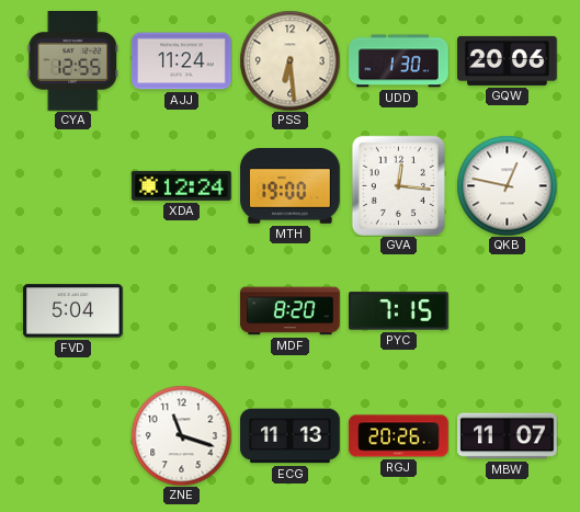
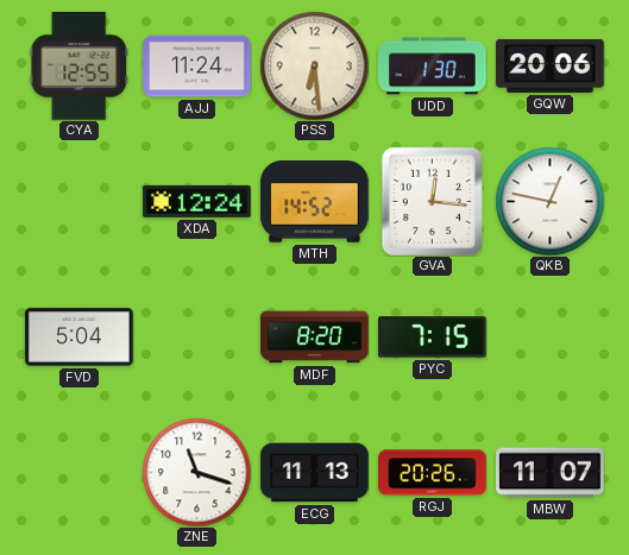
MTH: 19:00 -> 14:52
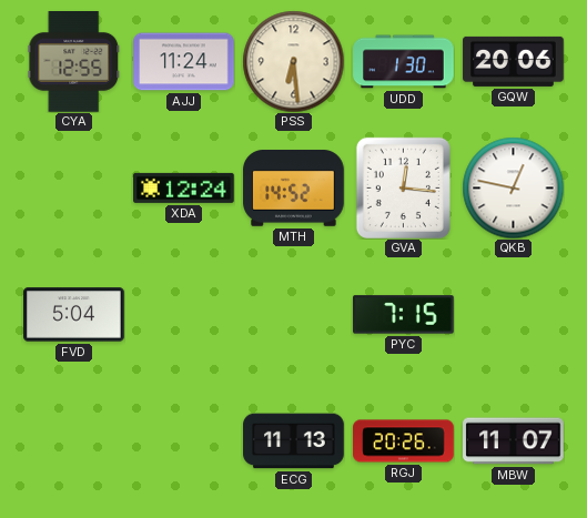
MDF: 8:20 -> none
ZNE: 11:18 -> none
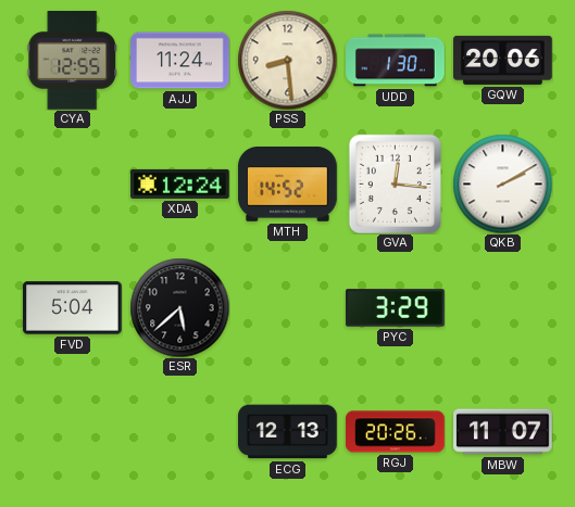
PSS: 6:29 -> 8:29
QKB: 12:47 -> 2:10
ESR: none -> 5:38
PYC: 7:15 -> 3:29
ECG: 11:13 -> 12:13
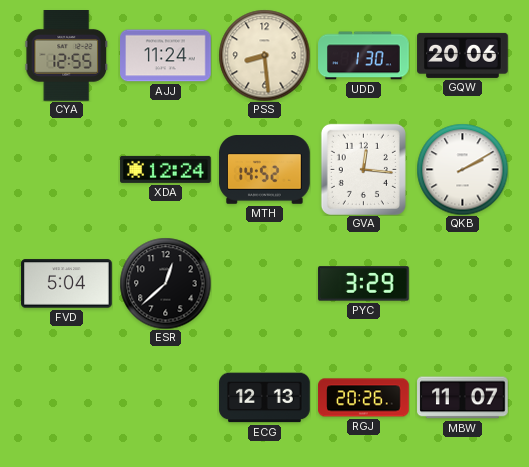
ESR: 5:38 -> 12:38
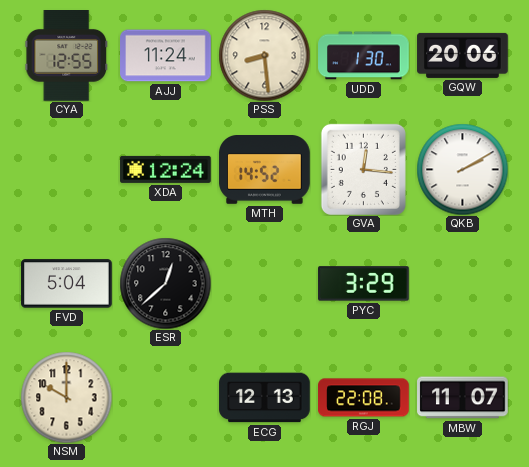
NSM: none -> 10:00
RGJ: 20:26 -> 22:08
